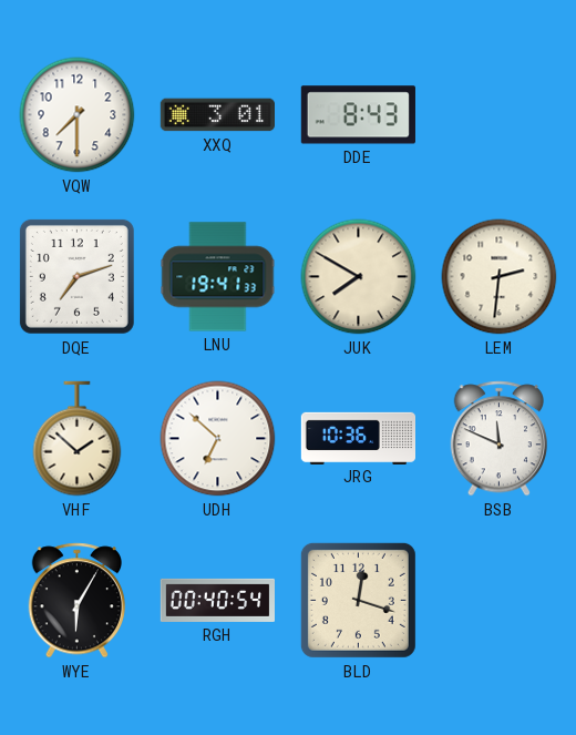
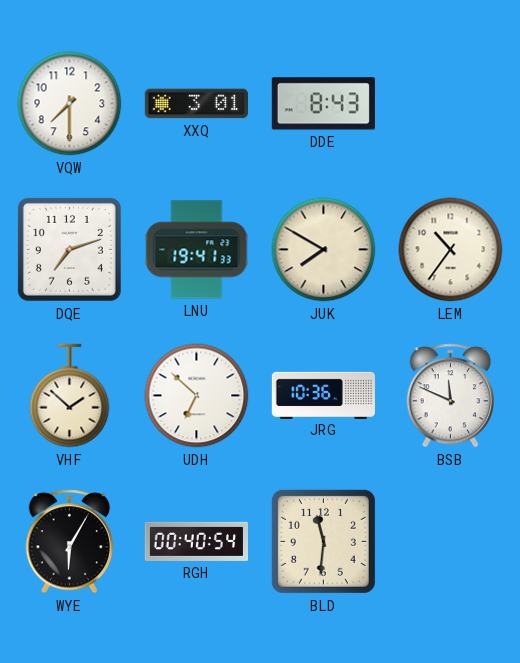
LEM: 2:31 -> 10:36
BLD: 12:18 -> 11:31
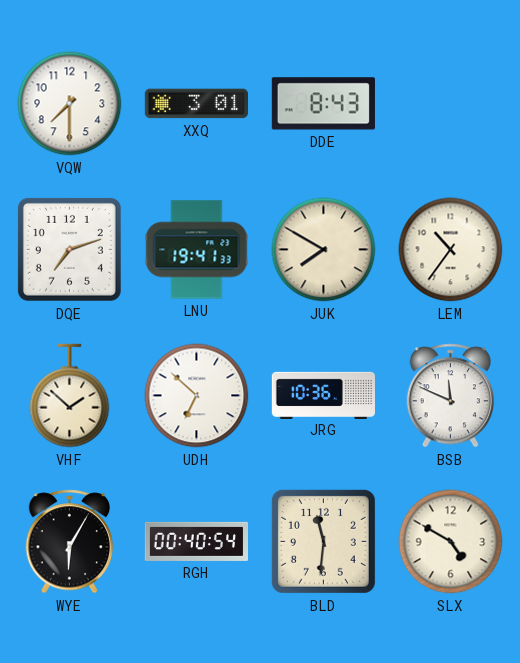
SLX: none -> 4:50
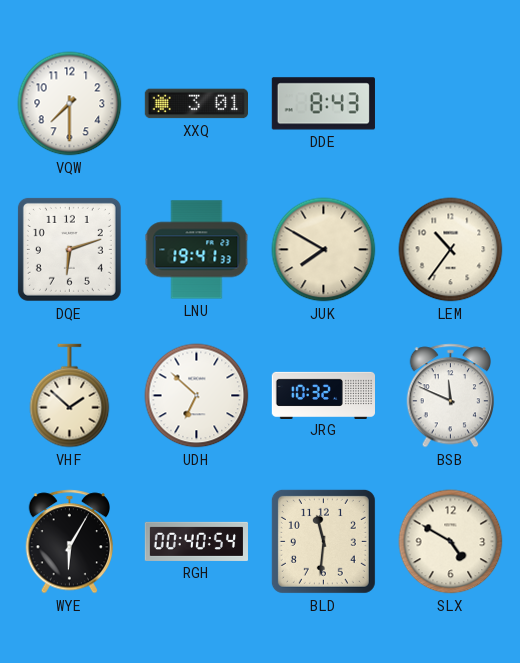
DQE: 7:12 -> 6:12
JRG: 10:36 -> 10:32
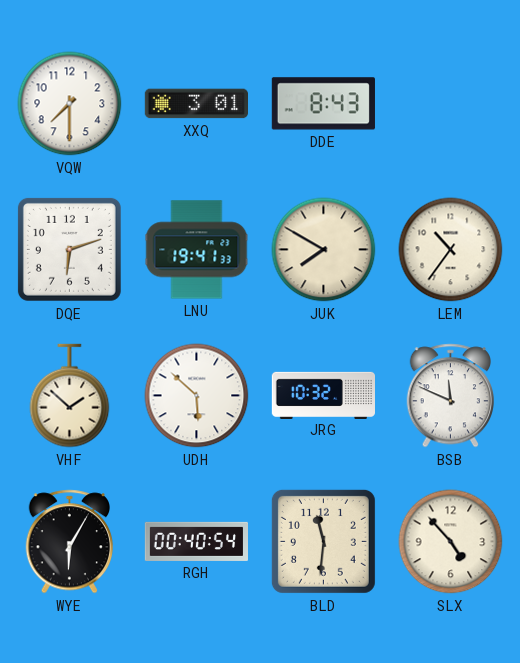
UDH: 6:52 -> 5:52
SLX: 4:50 -> 4:53
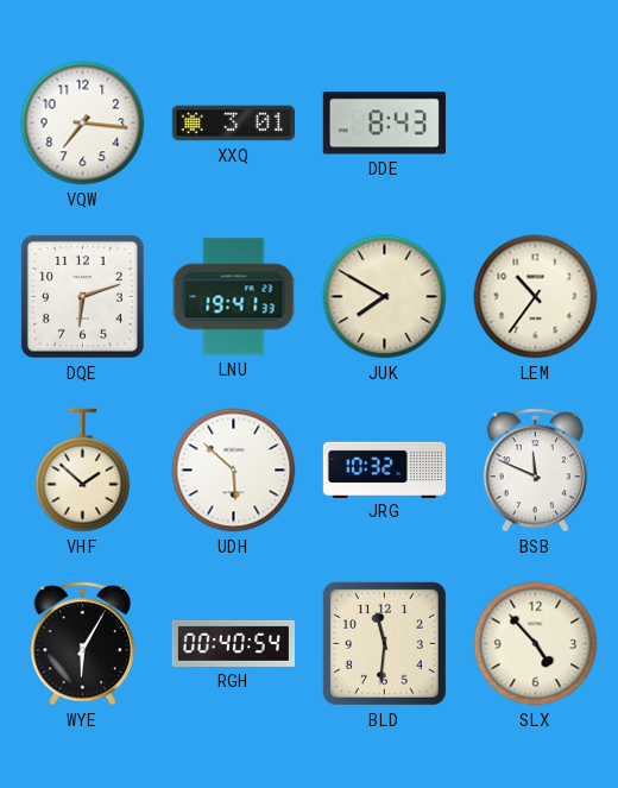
VQW: 7:30 -> 7:16
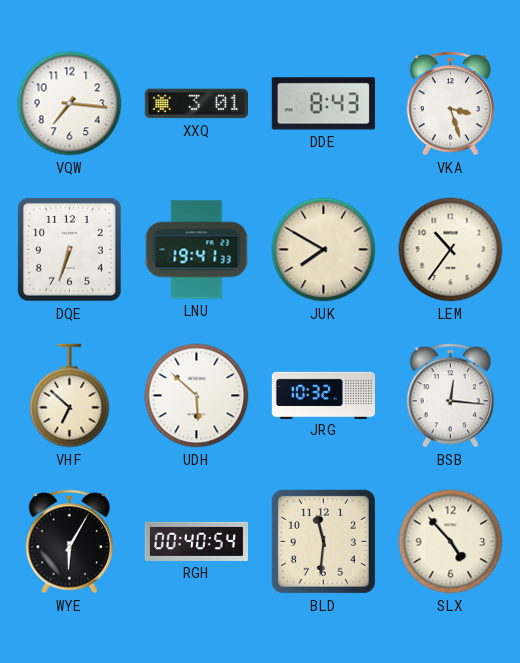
VKA: none -> 3:27
DQE: 6:12 -> 6:33
VHF: 1:52 -> 6:52
BSB: 11:49 -> 12:16
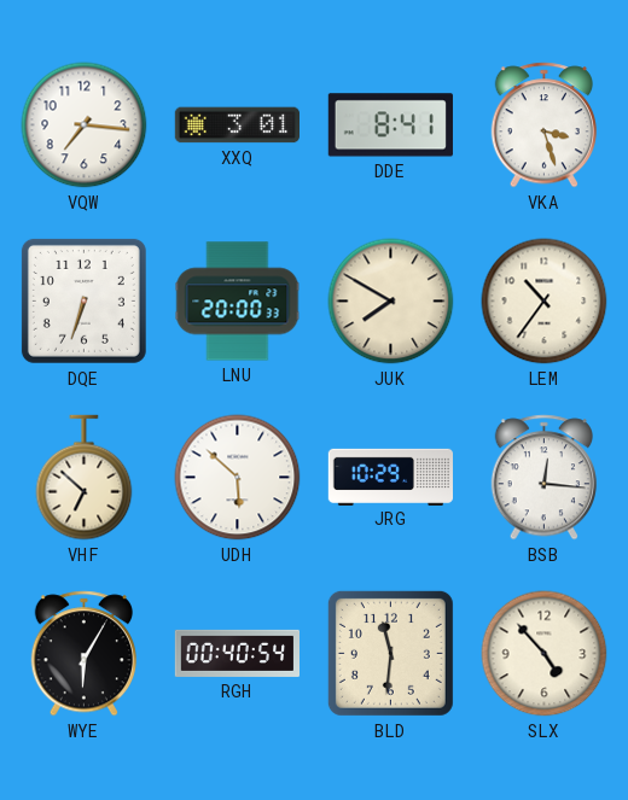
DDE: 8:43 -> 8:41
LNU: 19:41 -> 20:00
JRG: 10:32 -> 10:29
